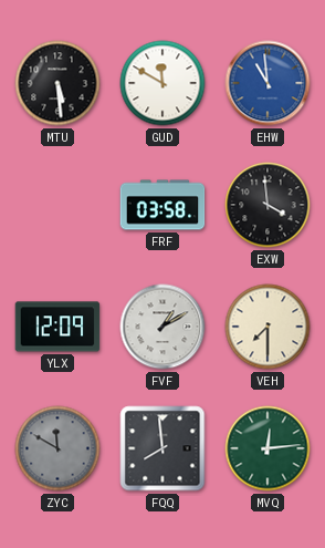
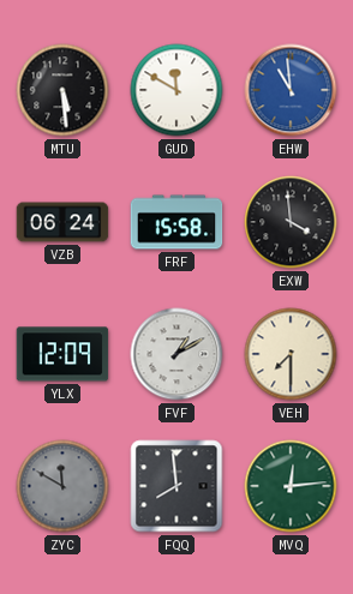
VZB: none -> 06:24
FRF: 03:58 -> 15:58
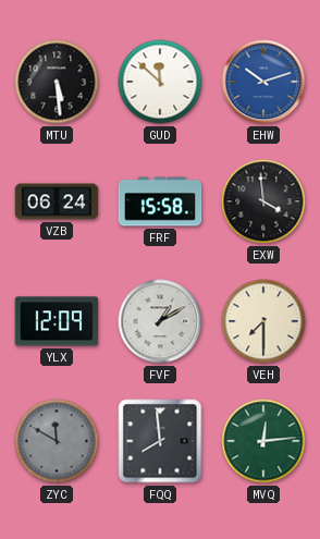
GUD: 11:50 -> 11:52
EHW: 10:59 -> 10:12
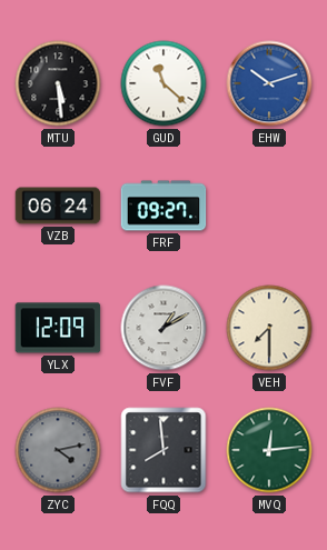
GUD: 11:52 -> 11:22
FRF: 15:58 -> 09:27
EXW: 3:59 -> none
ZYC: 11:50 -> 4:13
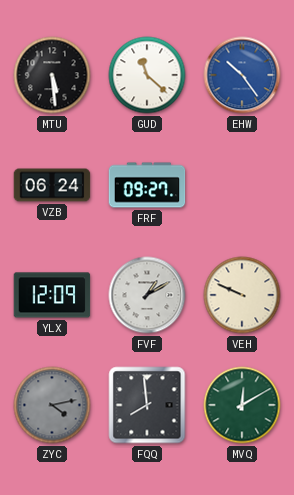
EHW: 10:12 -> 10:24
VEH: 7:30 -> 9:49
MVQ: 12:14 -> 12:10
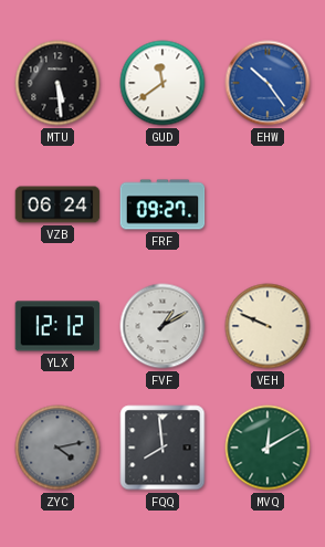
GUD: 11:22 -> 11:39
YLX: 12:09 -> 12:12
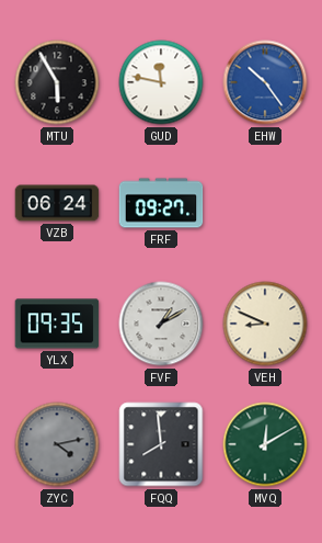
MTU: 5:29 -> 5:55
GUD: 11:39 -> 11:47
YLX: 12:12 -> 09:35
VEH: 9:49 -> 8:49
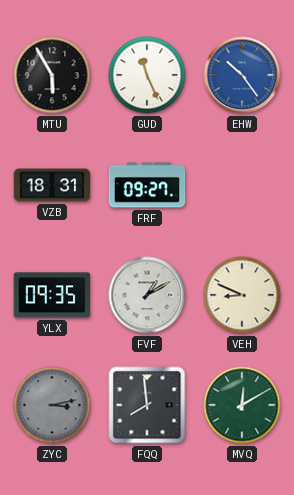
GUD: 11:47 -> 11:26
VZB: 06:24 -> 18:31
ZYC: 4:13 -> 3:13
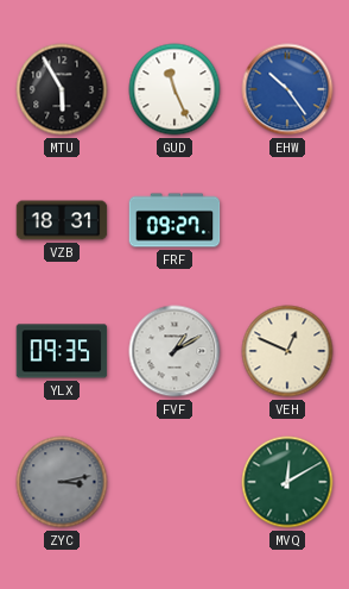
VEH: 8:49 -> 12:49
FQQ: 7:59 -> none
